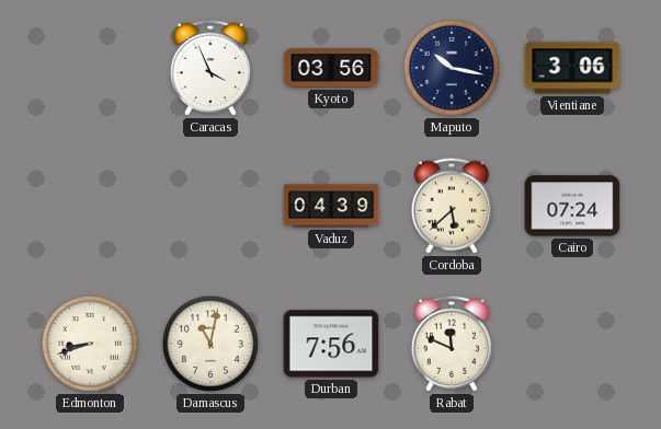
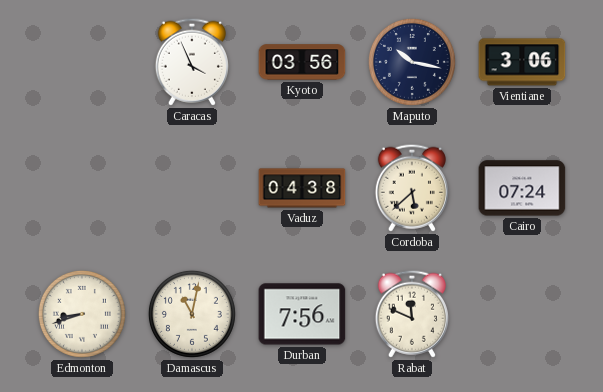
Vaduz: 04:39 -> 04:38
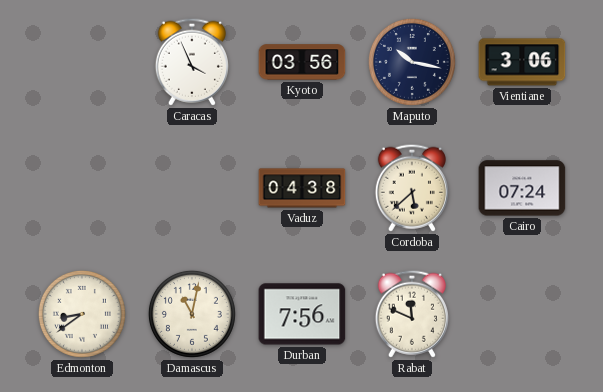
Edmonton: 8:42 -> 8:39
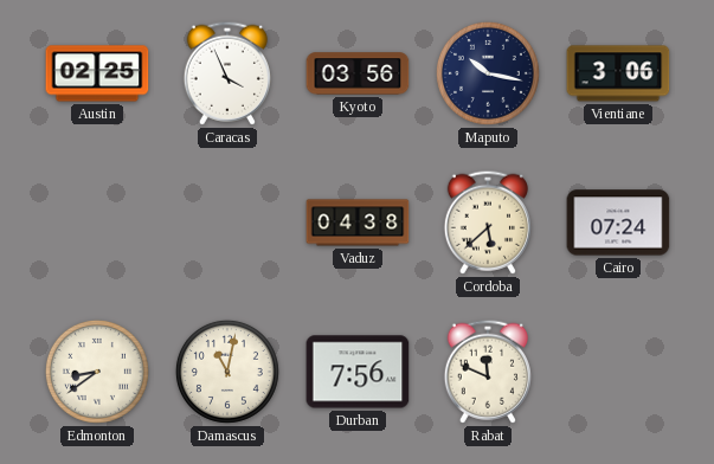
Austin: none -> 02:25
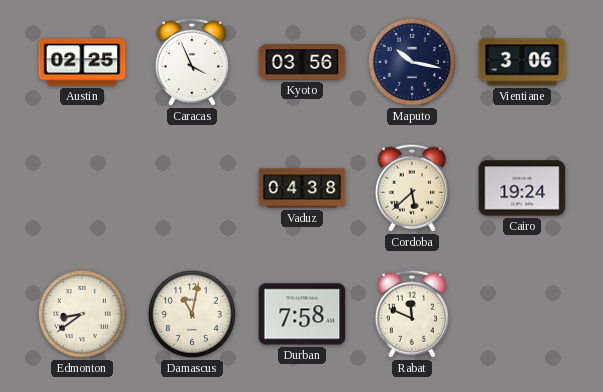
Cairo: 07:24 -> 19:24
Durban: 7:56 -> 7:58
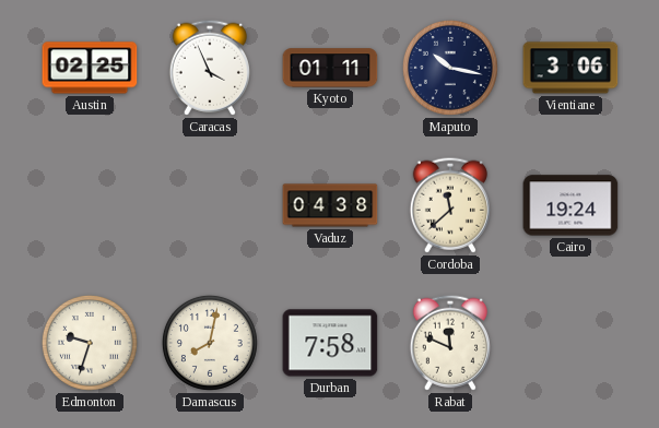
Kyoto: 03:56 -> 01:11
Cordoba: 5:38 -> 11:38
Edmonton: 8:39 -> 9:33
Damascus: 11:02 -> 8:02
